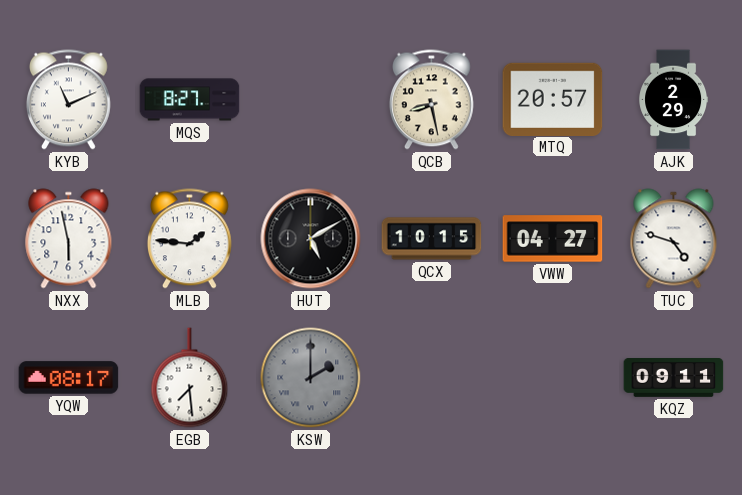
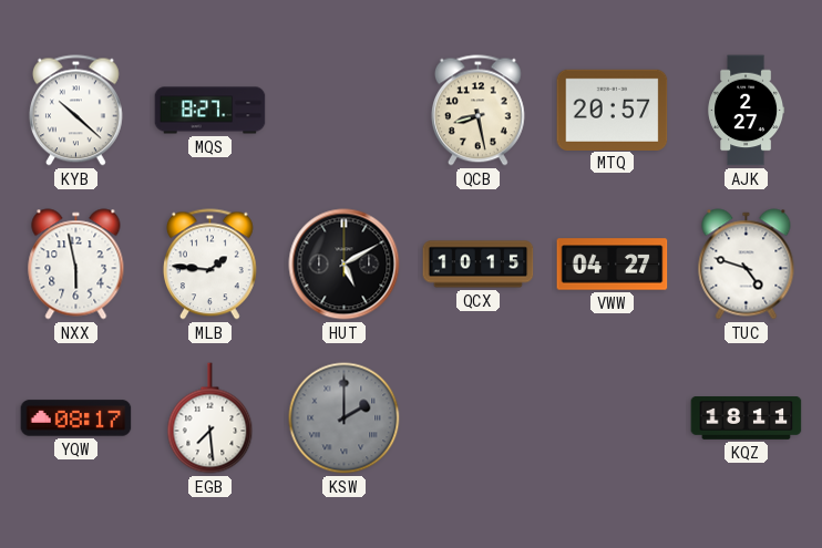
KYB: 11:11 -> 10:22
AJK: 2:29 -> 2:27
KQZ: 09:11 -> 18:11
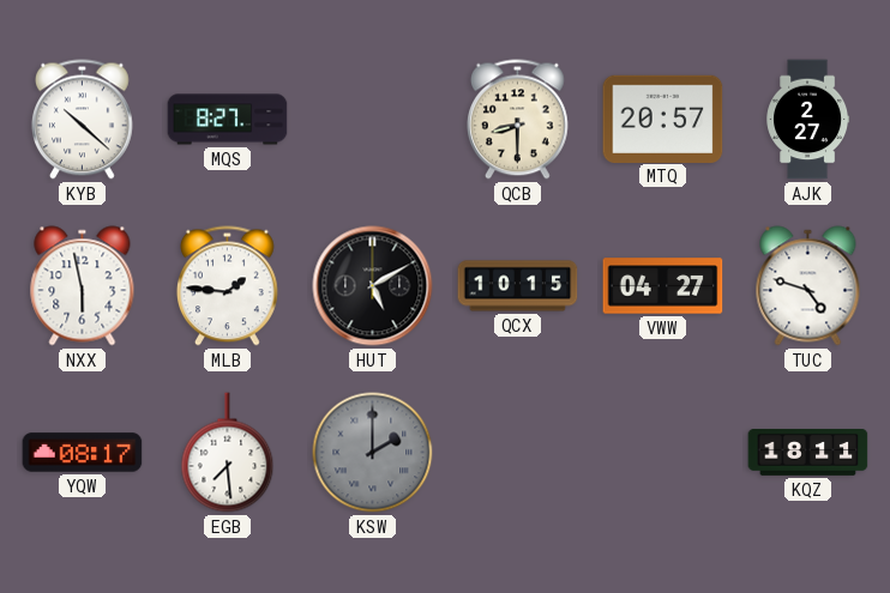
QCB: 8:28 -> 8:30
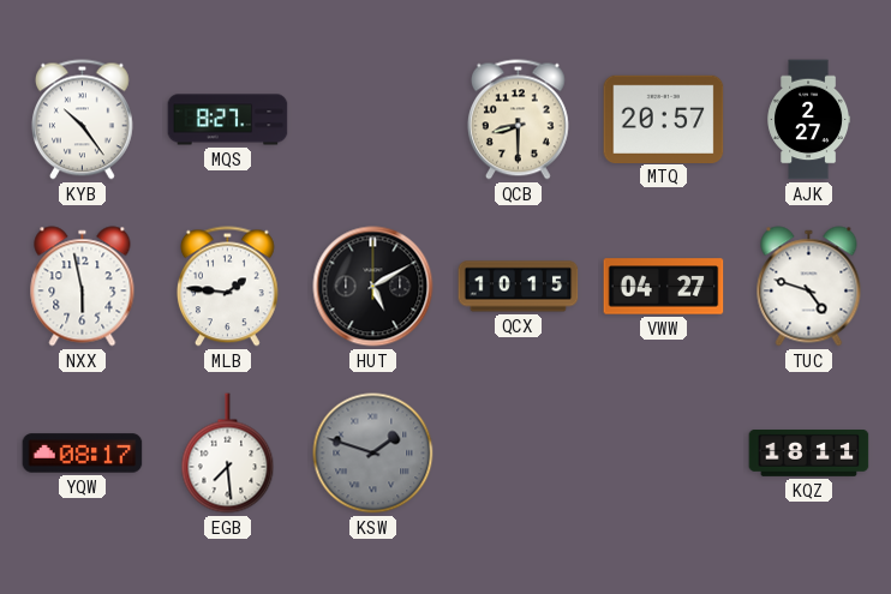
KYB: 10:22 -> 10:24
KSW: 2:00 -> 1:48
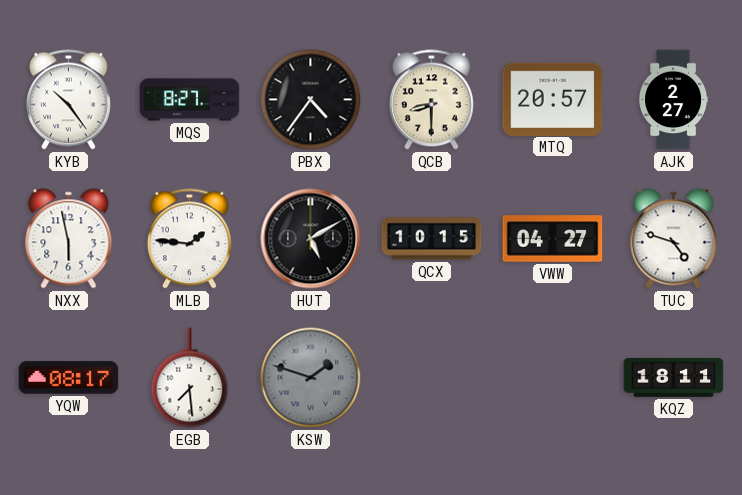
PBX: none -> 4:36
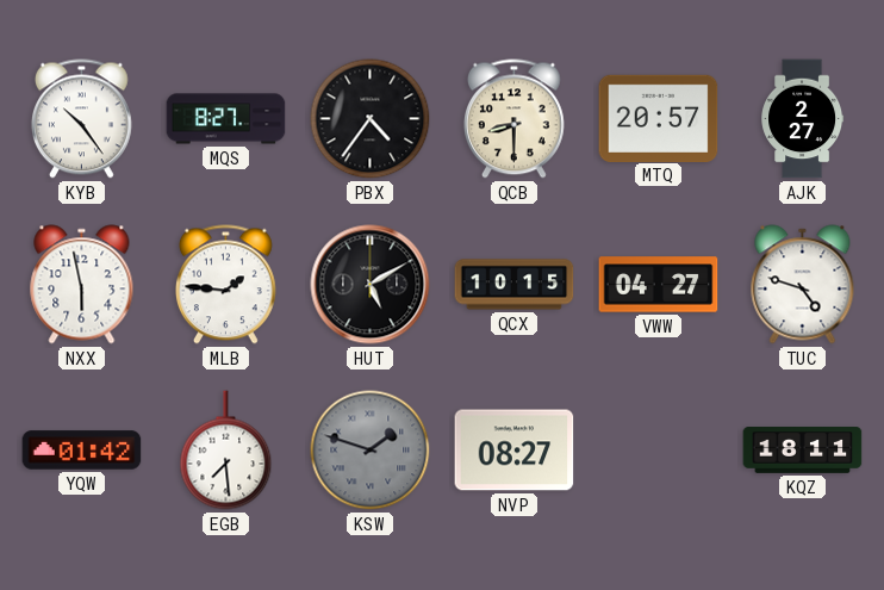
YQW: 08:17 -> 01:42
NVP: none -> 08:27
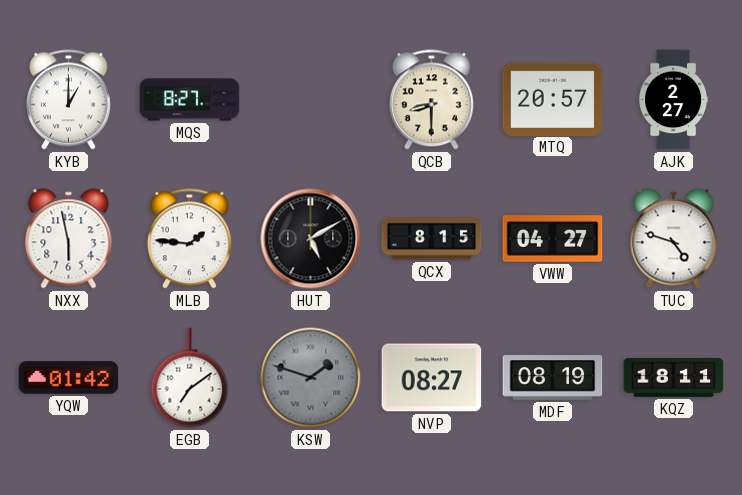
KYB: 10:24 -> 1:00
PBX: 4:36 -> none
QCX: 10:15 -> 8:15
EGB: 7:29 -> 7:09
MDF: none -> 08:19
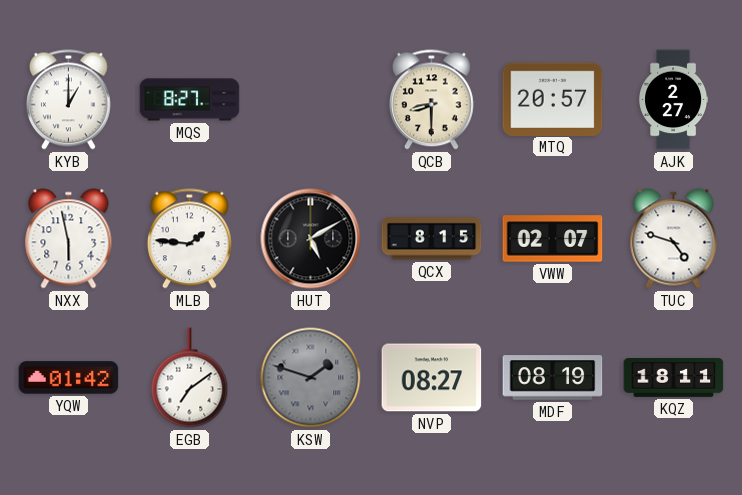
VWW: 04:27 -> 02:07
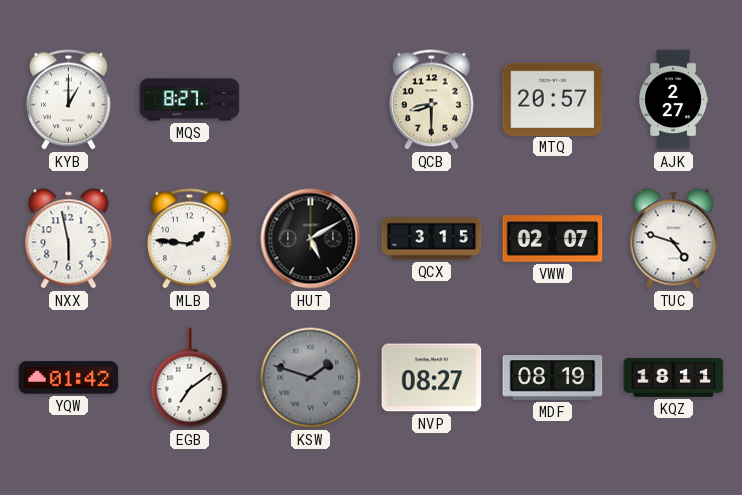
QCX: 8:15 -> 3:15
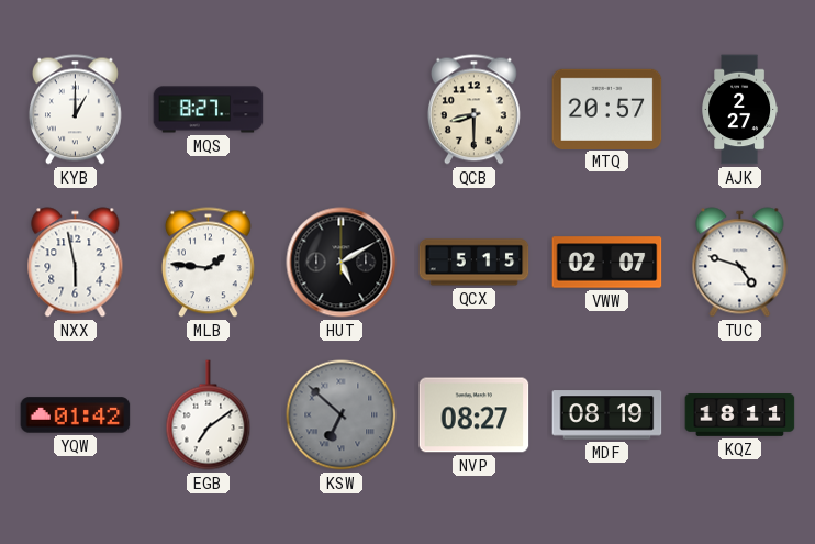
QCX: 3:15 -> 5:15
KSW: 1:48 -> 6:52
